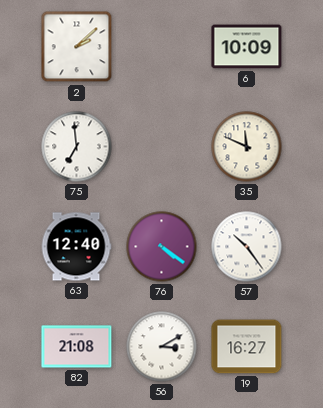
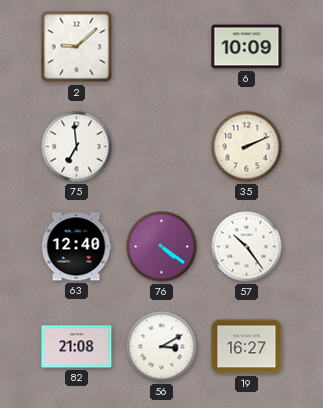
2: 2:08 -> 9:08
35: 11:49 -> 2:11
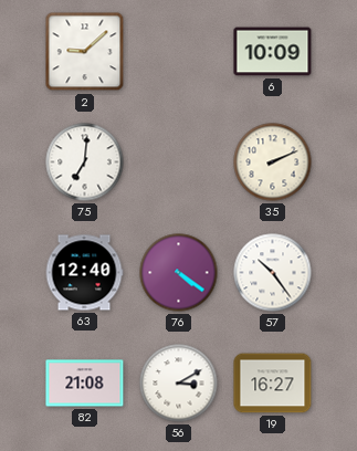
75: 6:59 -> 7:01
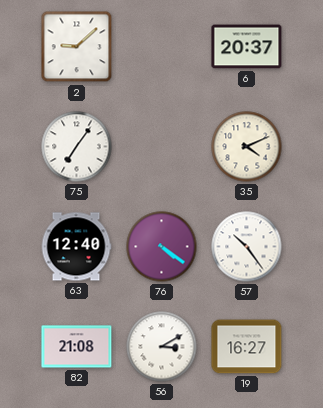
6: 10:09 -> 20:37
75: 7:01 -> 7:06
35: 2:11 -> 4:11
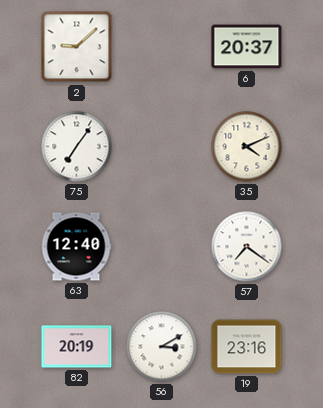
76: 4:21 -> none
57: 10:24 -> 7:21
82: 21:08 -> 20:19
19: 16:27 -> 23:16
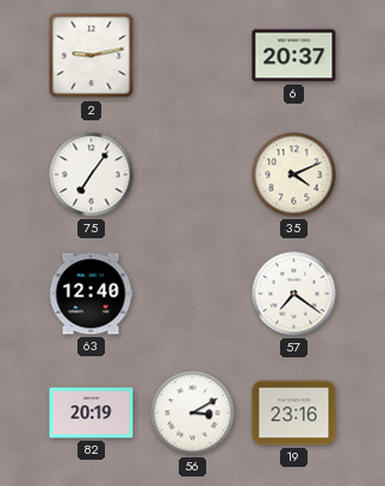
2: 9:08 -> 9:13
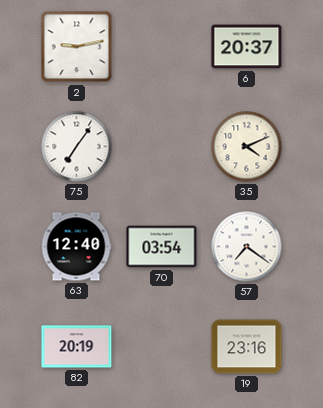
70: none -> 03:54
56: 3:10 -> none
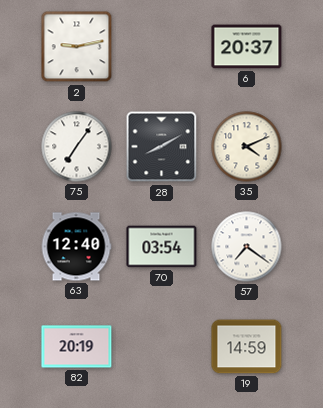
28: none -> 8:10
19: 23:16 -> 14:59
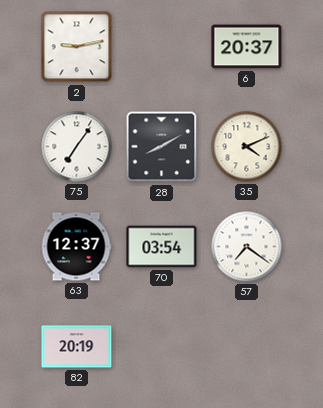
63: 12:40 -> 12:37
19: 14:59 -> none
